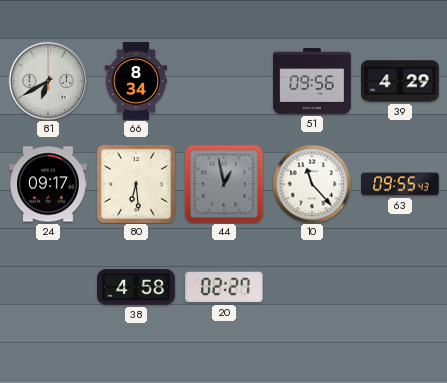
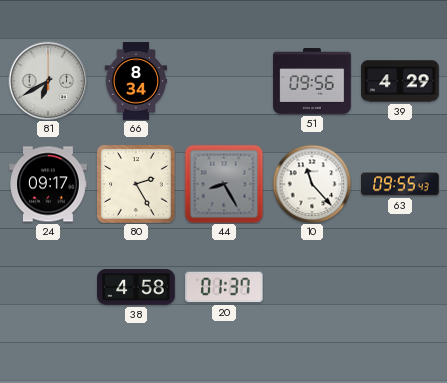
80: 6:29 -> 2:25
44: 12:58 -> 8:25
20: 02:27 -> 01:37
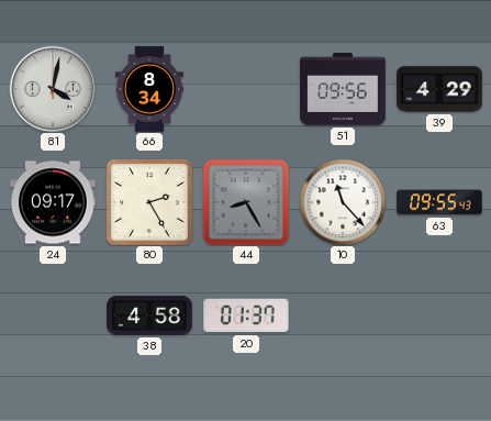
81: 6:40 -> 4:02
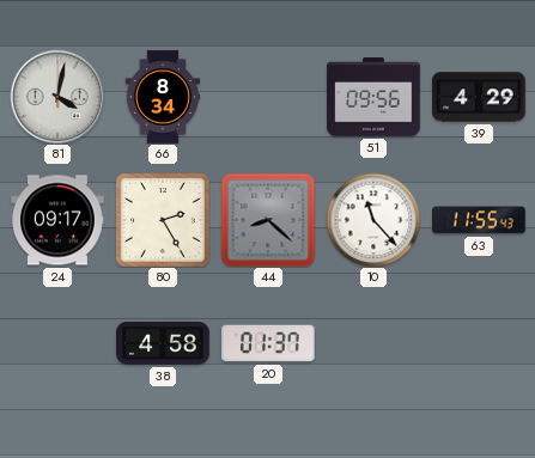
44: 8:25 -> 8:22
63: 09:55 -> 11:55
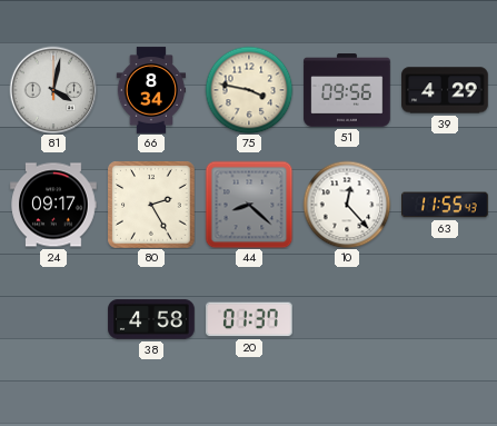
75: none -> 3:47
10: 11:23 -> 12:23
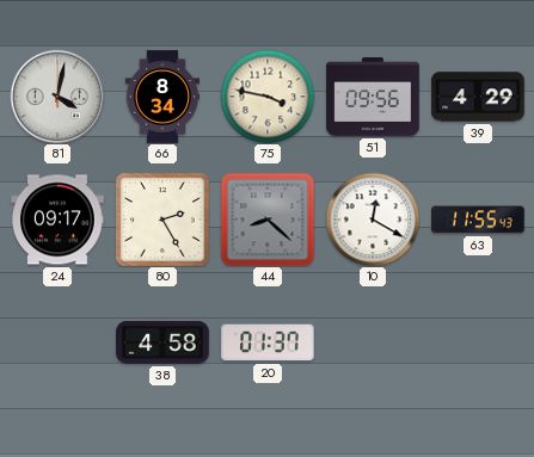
10: 12:23 -> 12:20
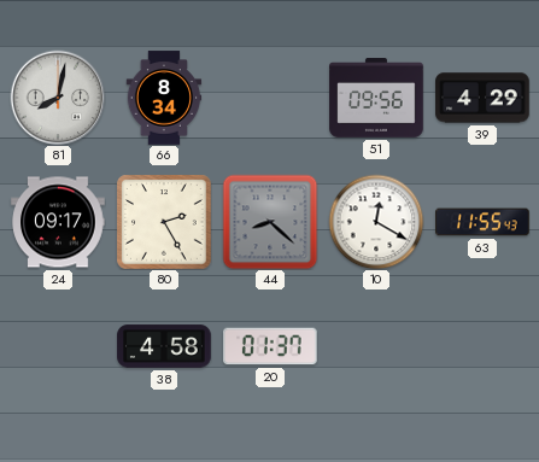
81: 4:02 -> 8:02
75: 3:47 -> none
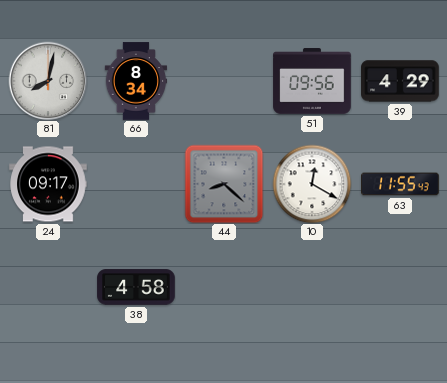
80: 2:25 -> none
20: 01:37 -> none
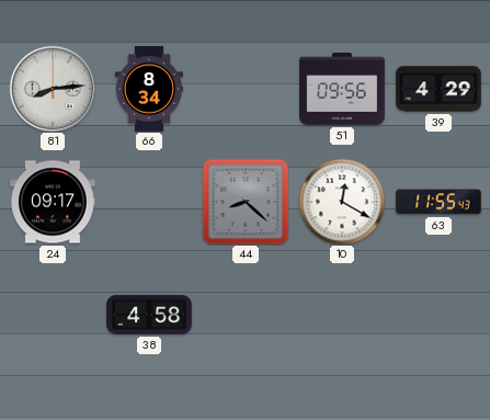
81: 8:02 -> 8:14
